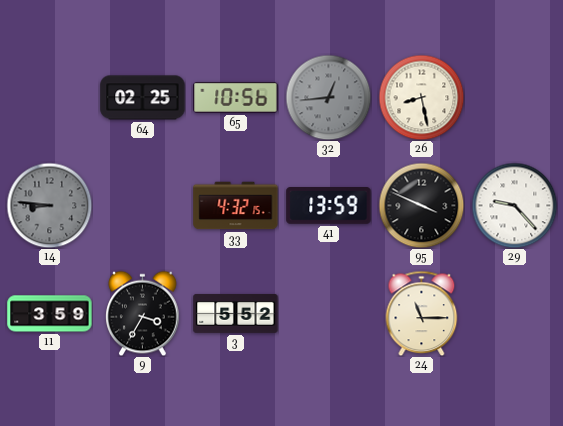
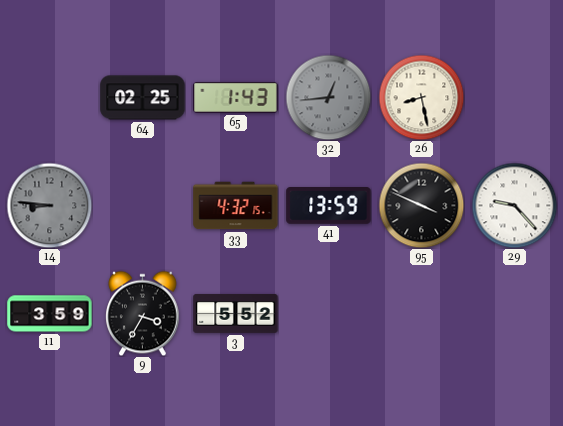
65: 10:56 -> 1:43
24: 11:15 -> none
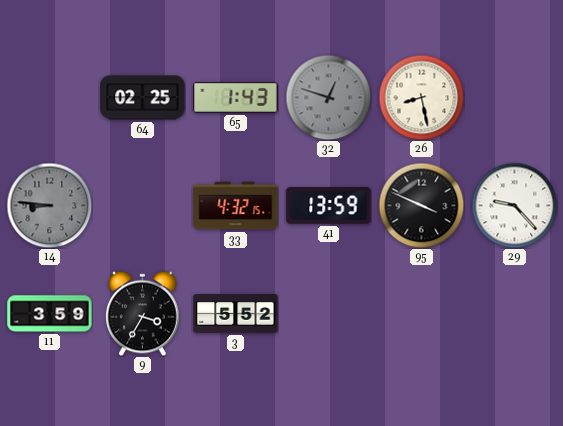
32: 12:44 -> 12:48
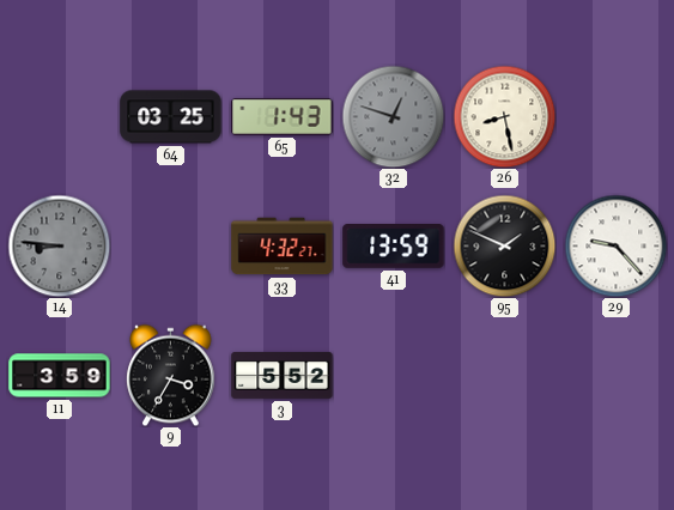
64: 02:25 -> 03:25
33: 4:32:15 -> 4:32:27
95: 3:49 -> 1:49
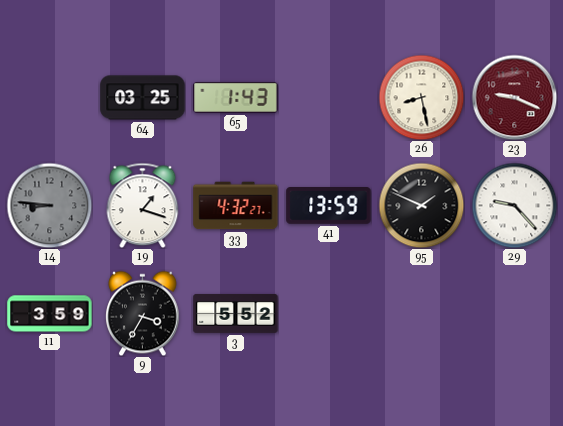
32: 12:48 -> none
23: none -> 9:19
19: none -> 1:18
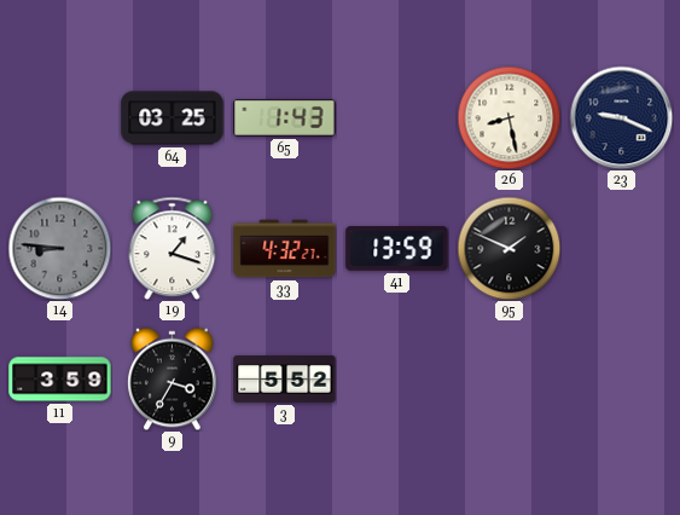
23 dial: burgundy -> navy
29: 9:23 -> none
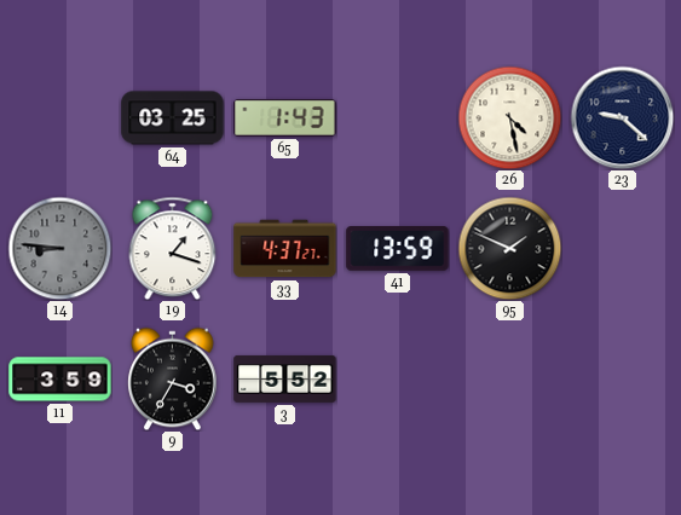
26: 8:28 -> 4:28
23: 9:19 -> 9:22
33: 4:32 -> 4:37
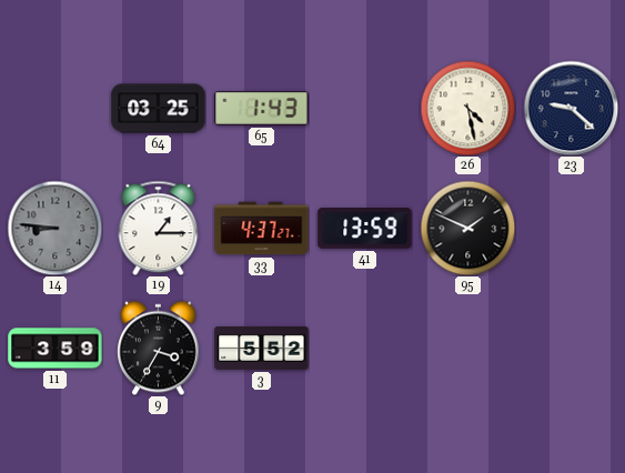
19: 1:18 -> 1:15
